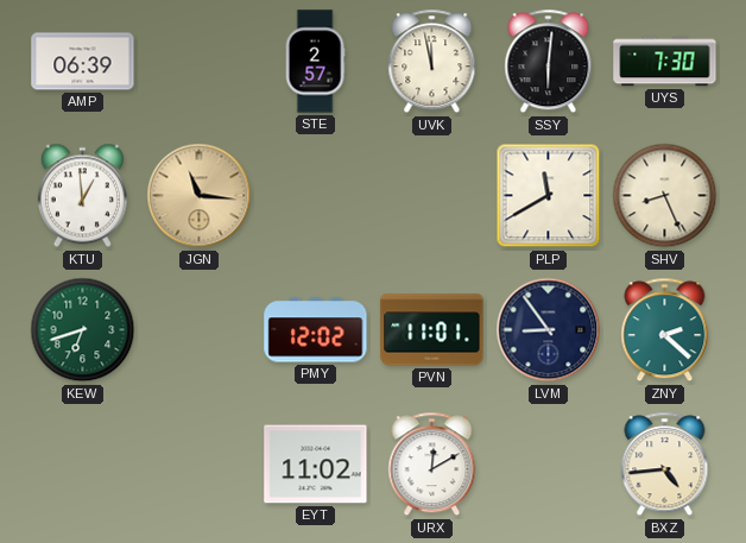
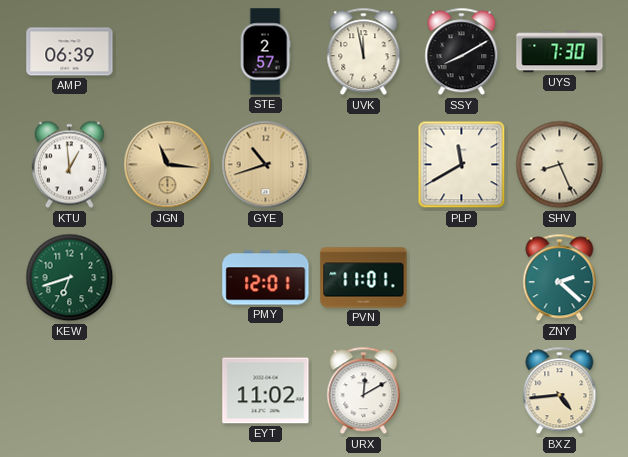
SSY: 6:01 -> 8:10
GYE: none -> 10:42
PMY: 12:02 -> 12:01
LVM: 8:54 -> none
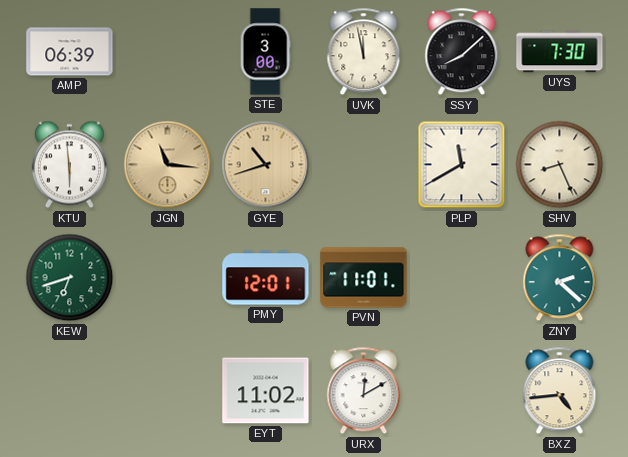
STE: 2:57 -> 3:00
SSY: 8:10 -> 8:08
KTU: 12:59 -> 5:59
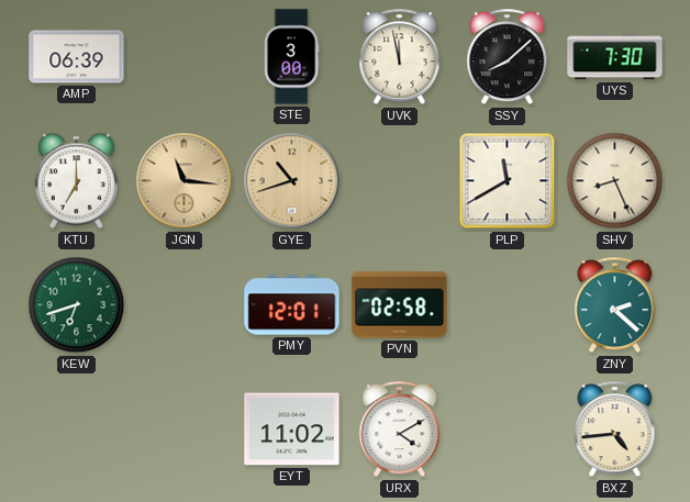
KTU: 5:59 -> 7:00
PVN: 11:01 -> 02:58
URX: 12:10 -> 4:10
